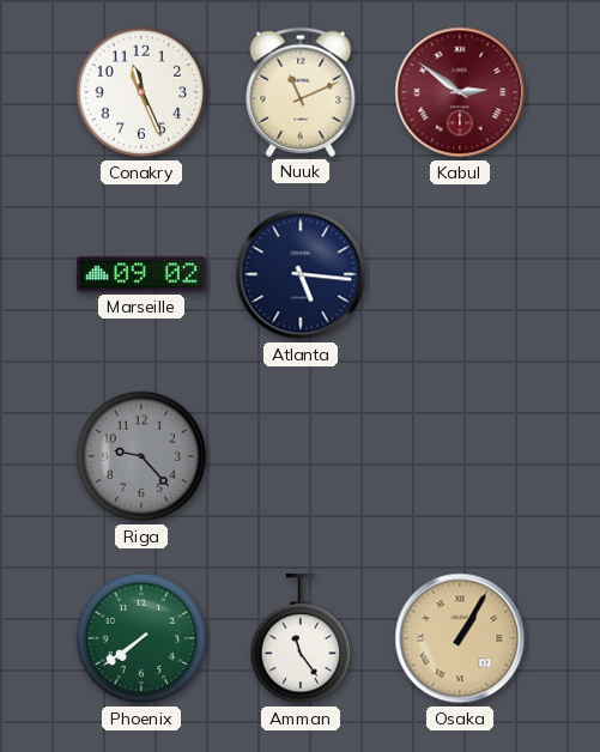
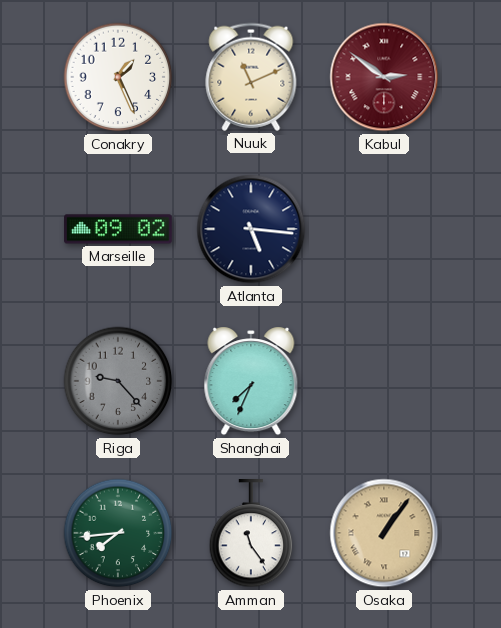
Conakry: 11:26 -> 1:26
Shanghai: none -> 7:34
Phoenix: 7:39 -> 7:44
Osaka: 1:05 -> 1:06
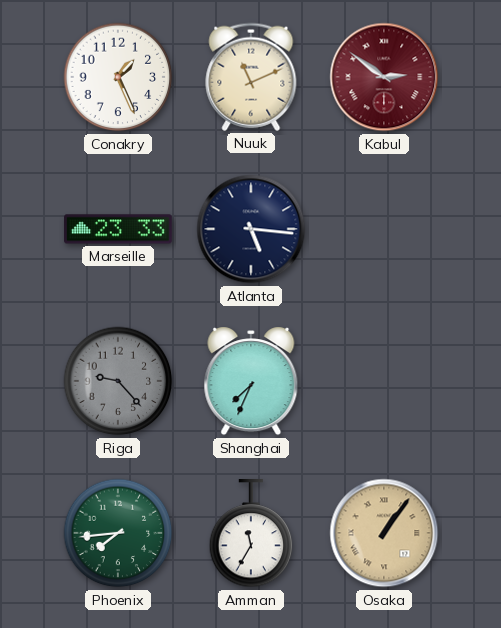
Marseille: 09:02 -> 23:33
Amman: 11:24 -> 11:35
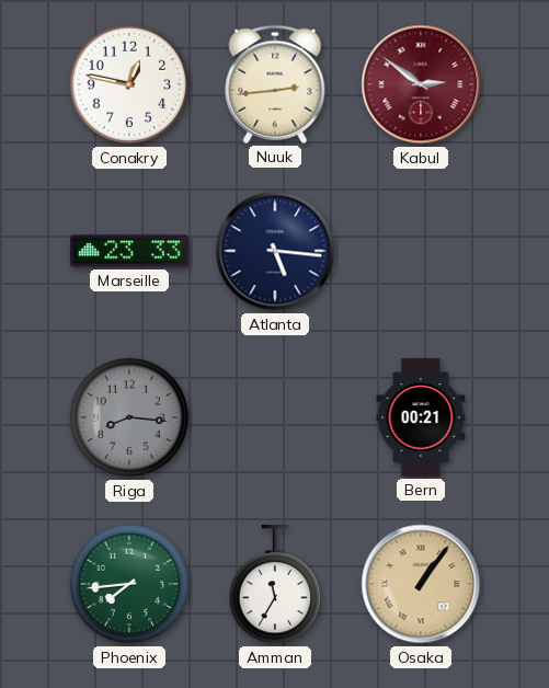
Conakry: 1:26 -> 12:47
Nuuk: 11:11 -> 2:44
Riga: 9:23 -> 8:16
Shanghai: 7:34 -> none
Bern: none -> 00:21
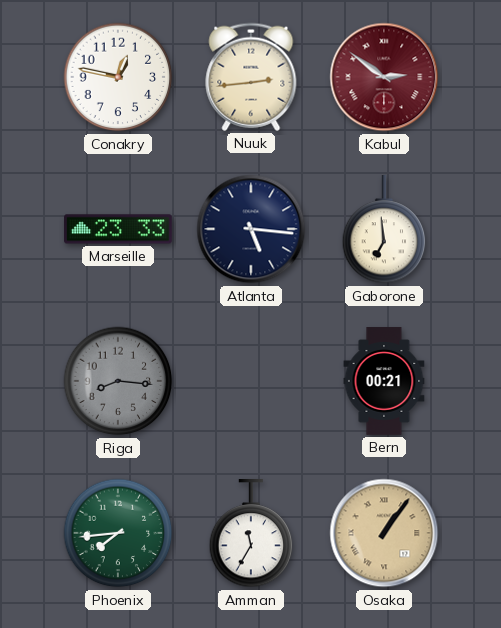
Gaborone: none -> 6:59
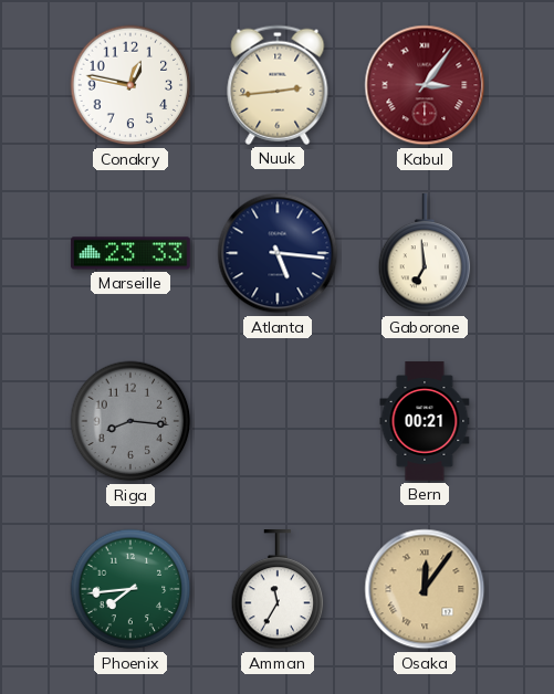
Kabul: 2:51 -> 3:06
Osaka: 1:06 -> 12:06
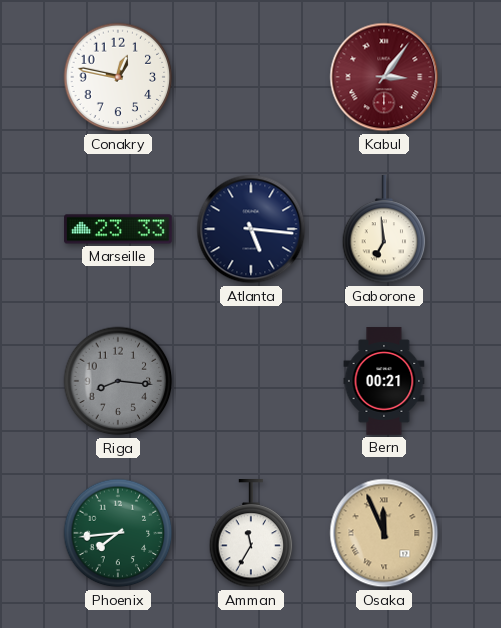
Nuuk: 2:44 -> none
Osaka: 12:06 -> 11:56
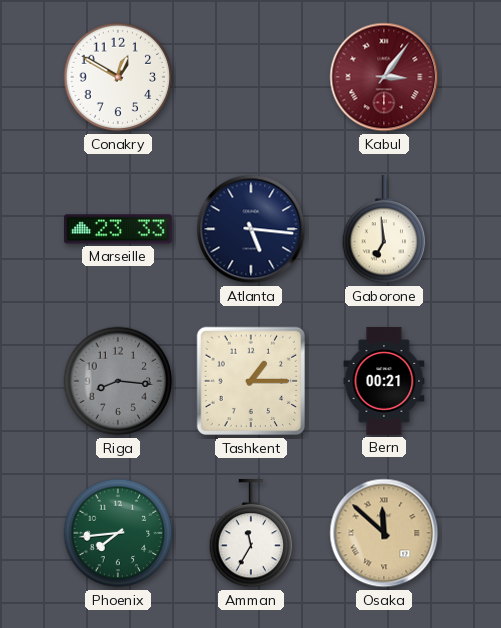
Conakry: 12:47 -> 12:50
Tashkent: none -> 1:15
Osaka: 11:56 -> 11:52
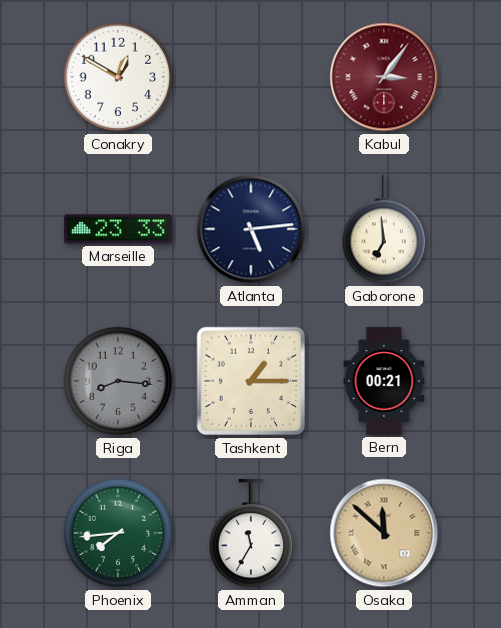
Atlanta: 5:16 -> 5:14
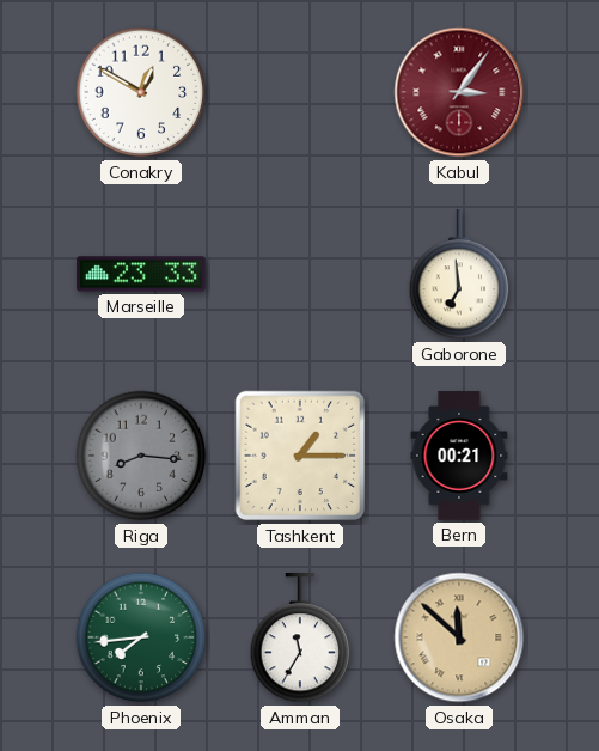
Atlanta: 5:14 -> none
